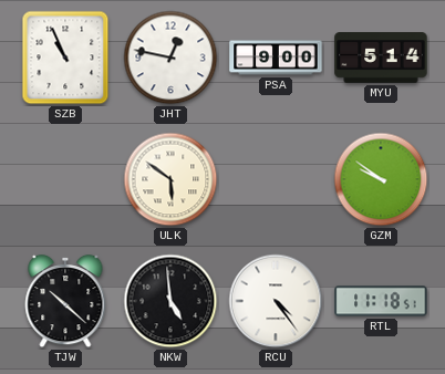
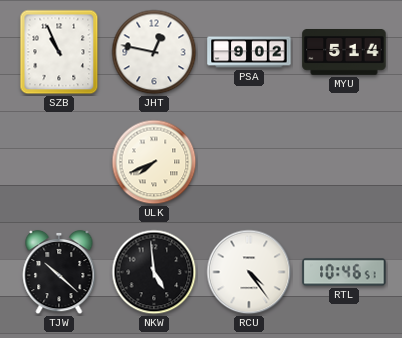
PSA: 9:00 -> 9:02
ULK: 5:51 -> 7:41
GZM: 9:51 -> none
RTL: 11:18 -> 10:46
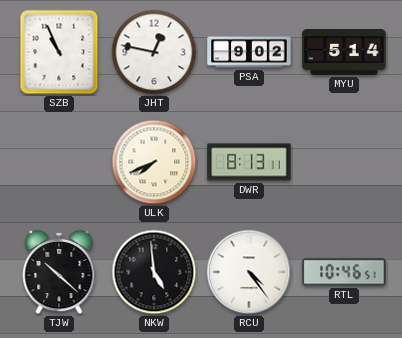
DWR: none -> 8:13
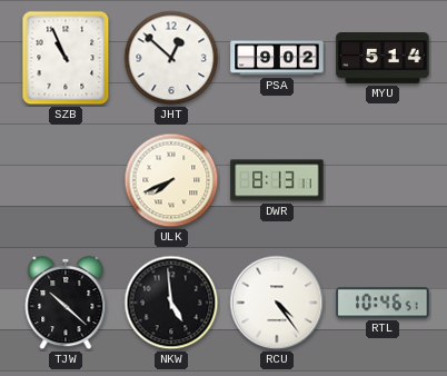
JHT: 12:47 -> 12:52
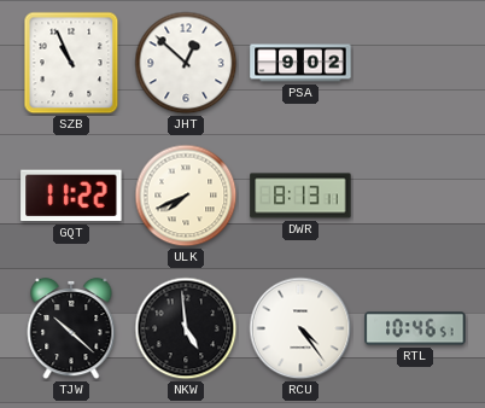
MYU: 5:14 -> none
GQT: none -> 11:22
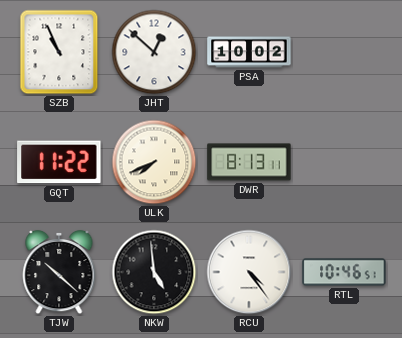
PSA: 9:02 -> 10:02
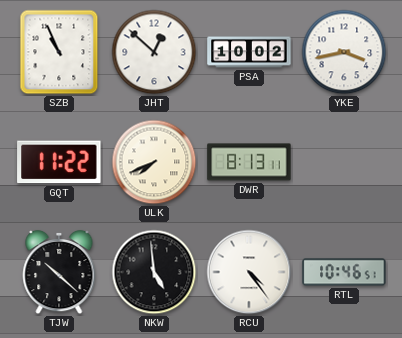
YKE: none -> 3:43
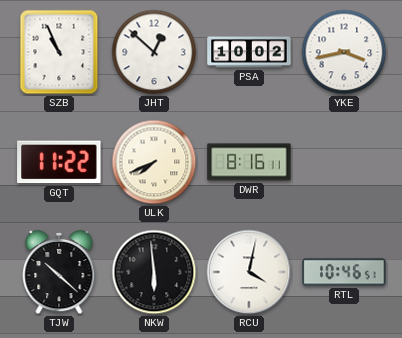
DWR: 8:13 -> 8:16
NKW: 4:59 -> 5:59
RCU: 4:24 -> 4:02
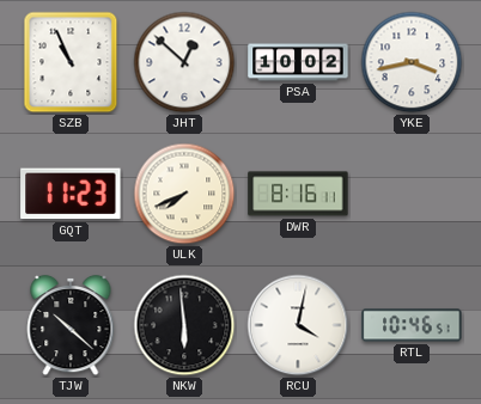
GQT: 11:22 -> 11:23
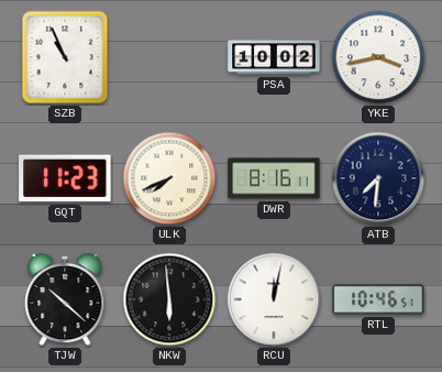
JHT: 12:52 -> none
ATB: none -> 7:31
RCU: 4:02 -> 12:02
